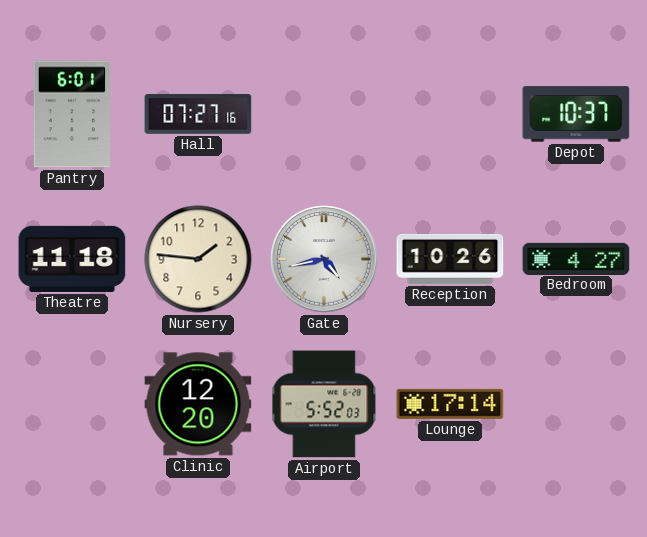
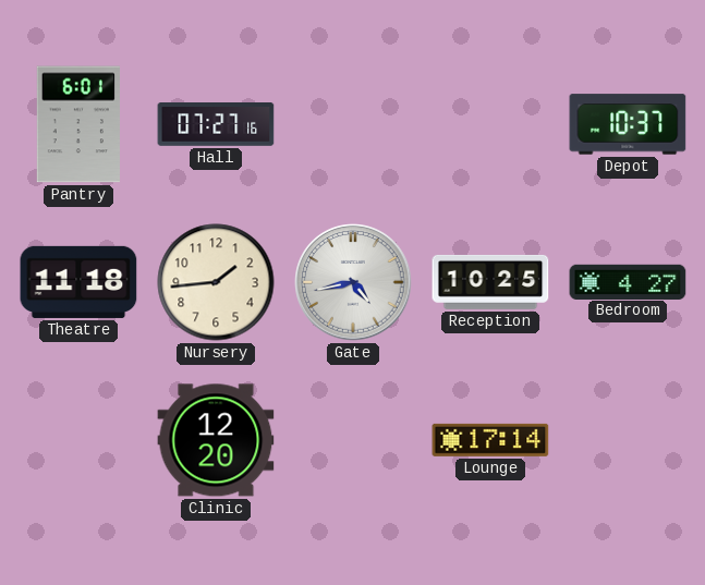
Nursery: 1:46 -> 1:44
Reception: 10:26 -> 10:25
Airport: 5:52 -> none
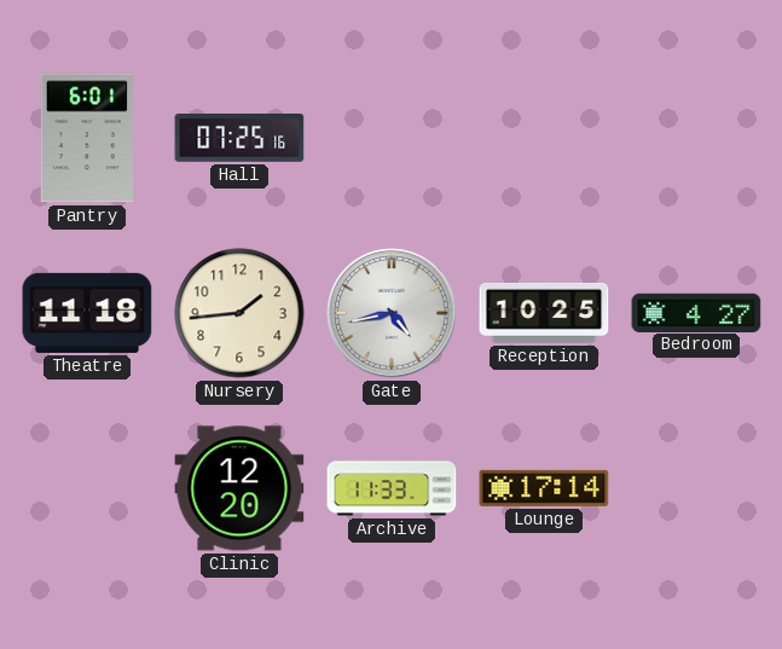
Hall: 07:27 -> 07:25
Depot: 10:37 -> none
Archive: none -> 11:33
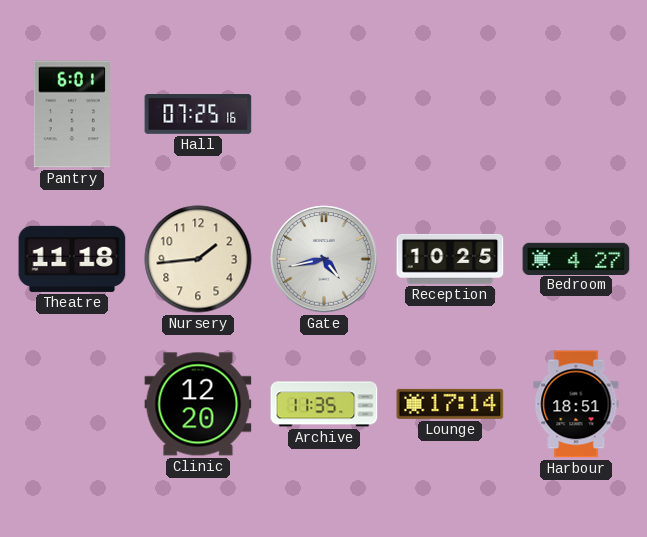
Archive: 11:33 -> 11:35
Harbour: none -> 18:51
